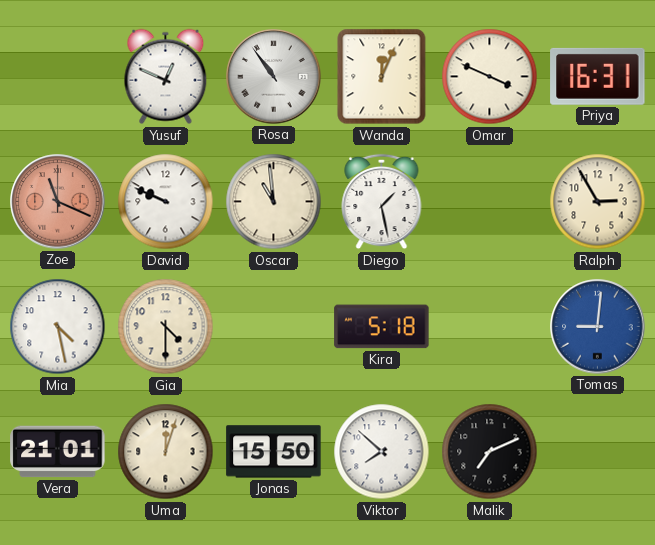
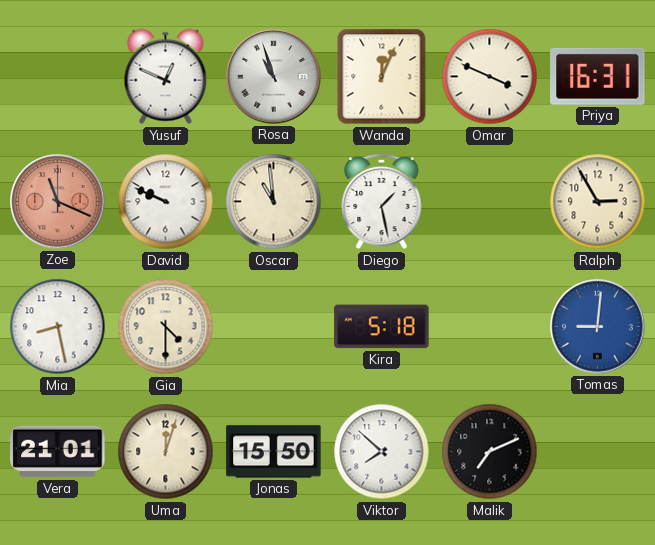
Rosa: 10:54 -> 10:57
Mia: 4:28 -> 8:28
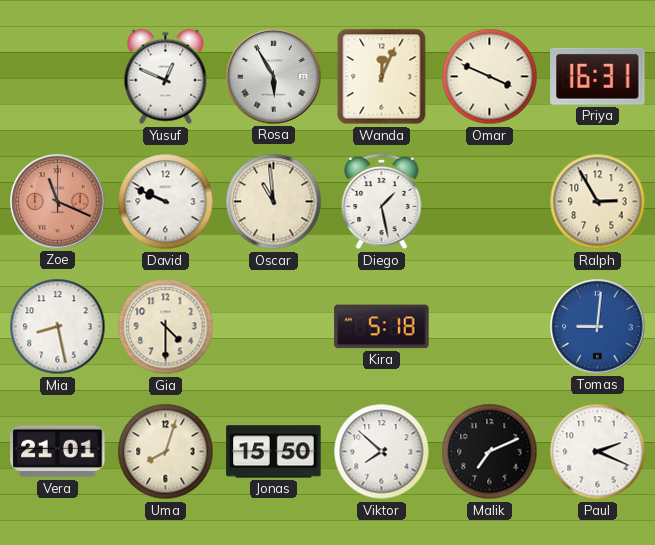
Rosa: 10:57 -> 5:55
Uma: 12:03 -> 8:03
Paul: none -> 2:19
